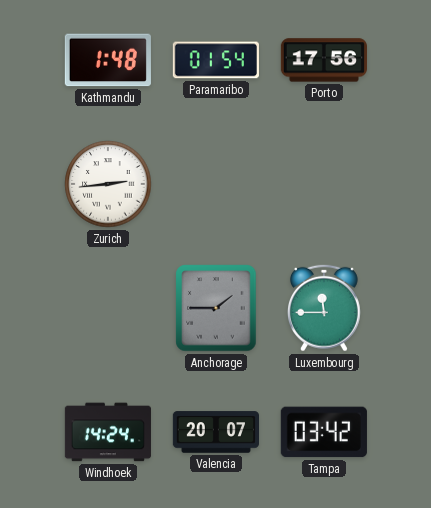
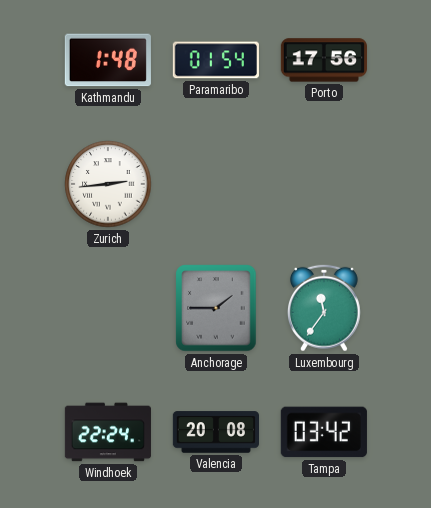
Luxembourg: 11:45 -> 11:36
Windhoek: 14:24 -> 22:24
Valencia: 20:07 -> 20:08
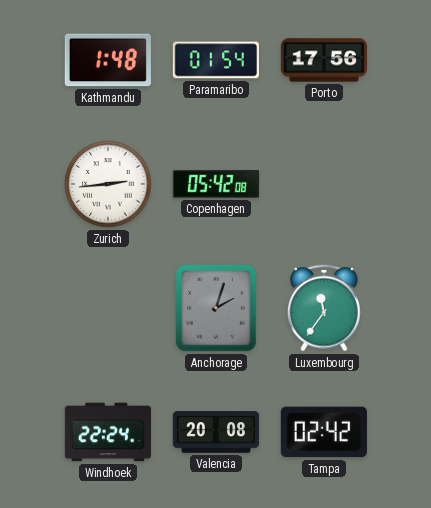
Copenhagen: none -> 05:42
Anchorage: 1:45 -> 2:03
Tampa: 03:42 -> 02:42
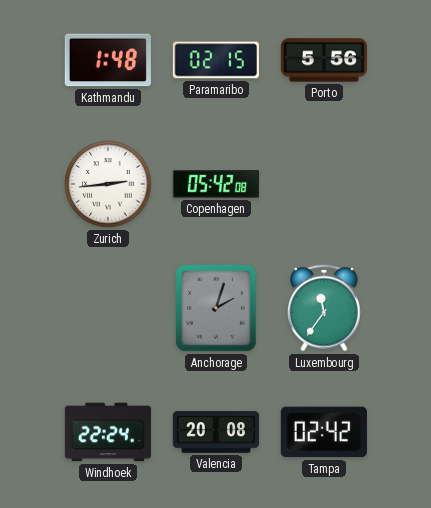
Paramaribo: 01:54 -> 02:15
Porto: 17:56 -> 5:56
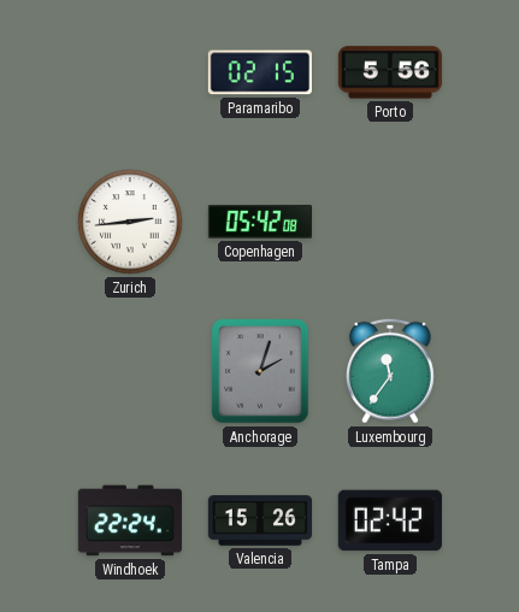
Kathmandu: 1:48 -> none
Valencia: 20:08 -> 15:26
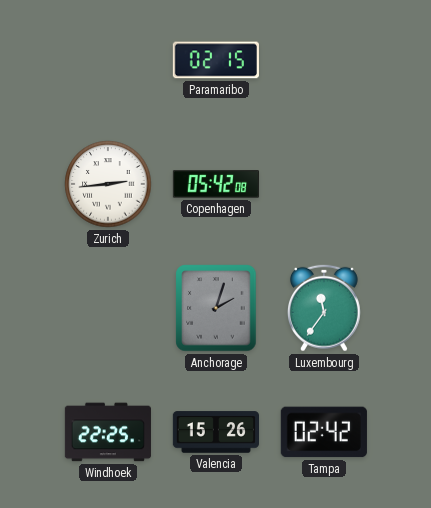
Porto: 5:56 -> none
Windhoek: 22:24 -> 22:25
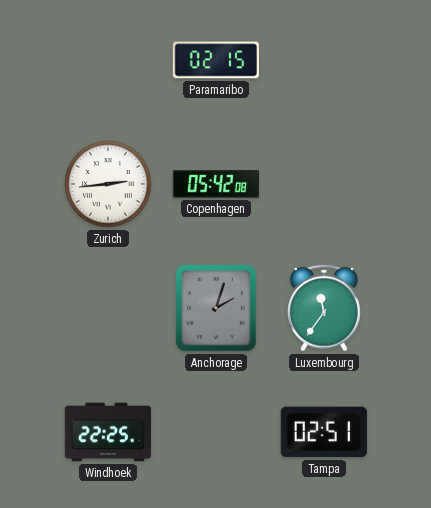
Valencia: 15:26 -> none
Tampa: 02:42 -> 02:51
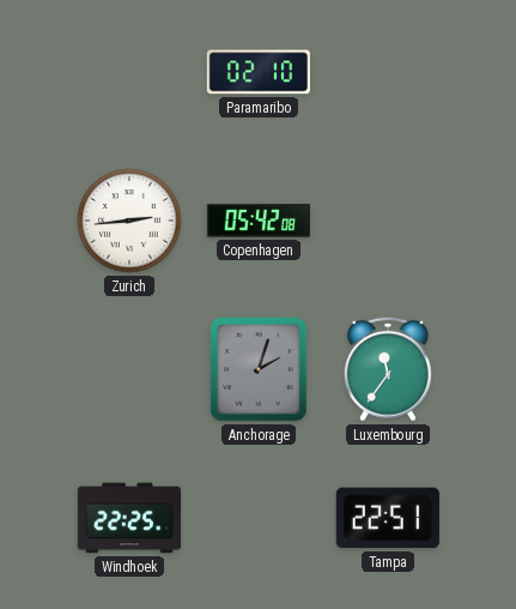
Paramaribo: 02:15 -> 02:10
Tampa: 02:51 -> 22:51
